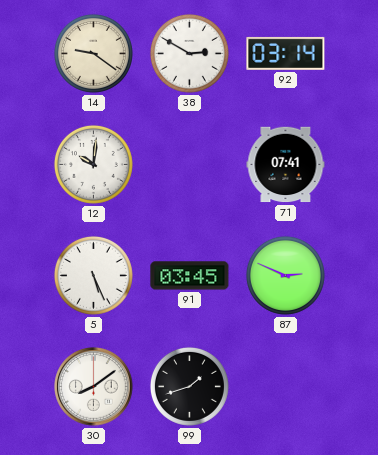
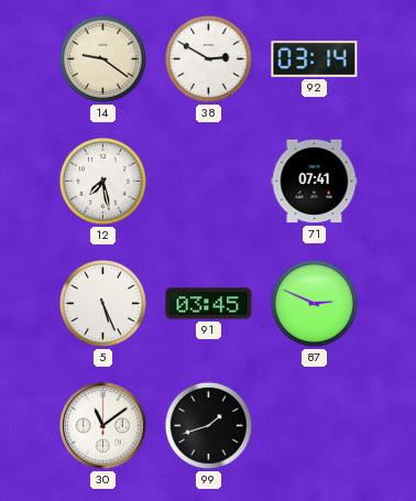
12: 10:01 -> 7:28
30: 8:09 -> 11:09
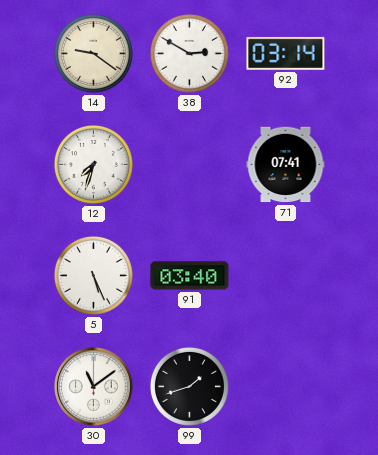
12: 7:28 -> 7:33
91: 03:45 -> 03:40
87: 2:49 -> none
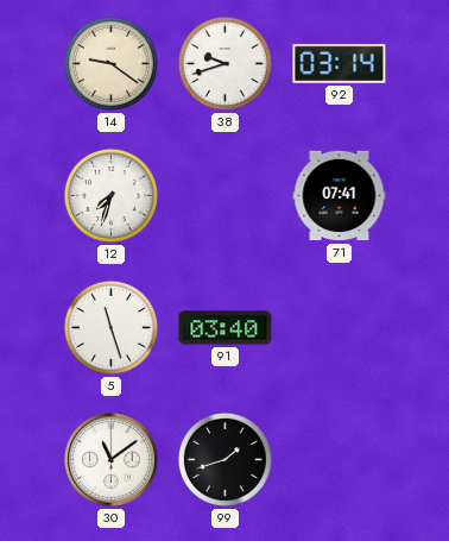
38: 2:50 -> 9:42
5: 5:26 -> 11:27
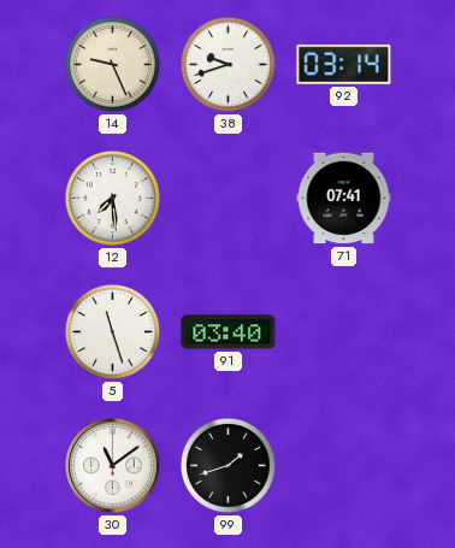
14: 9:21 -> 9:26
12: 7:33 -> 7:29
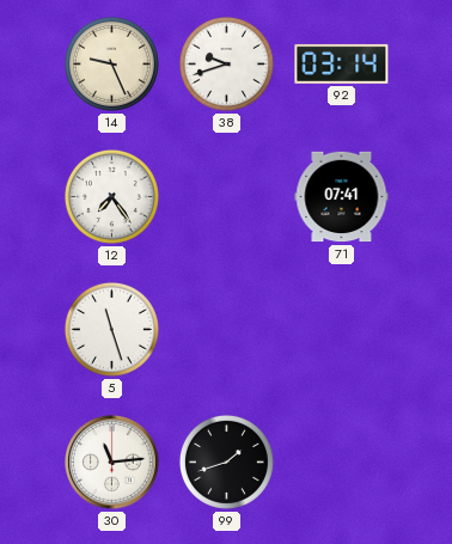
12: 7:29 -> 7:24
91: 03:40 -> none
30: 11:09 -> 11:14
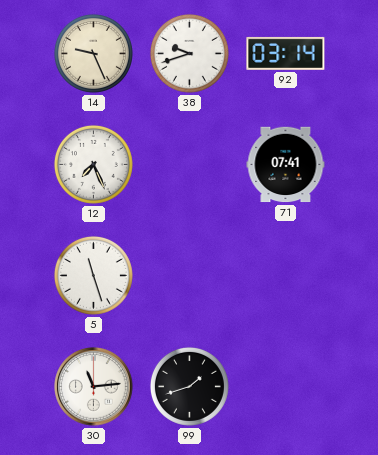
12: 7:24 -> 7:26
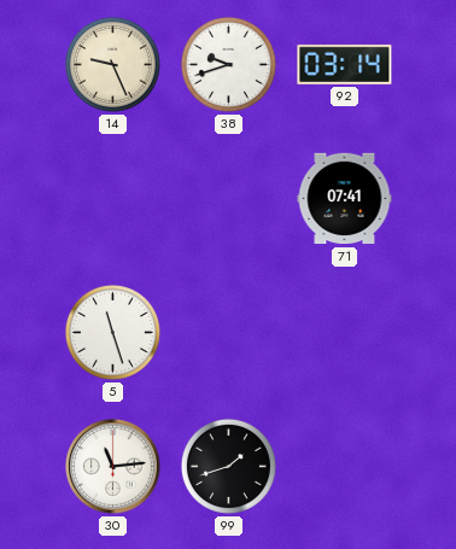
12: 7:26 -> none
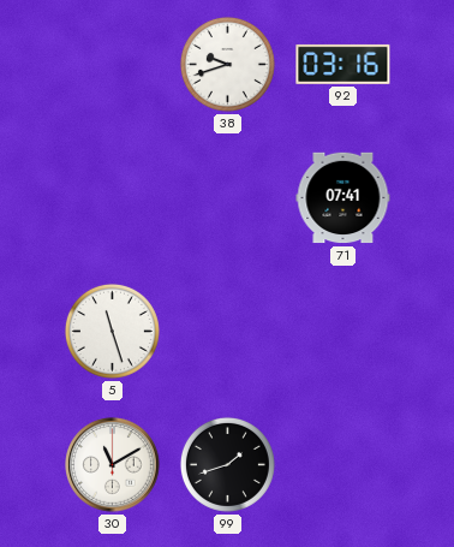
14: 9:26 -> none
92: 03:14 -> 03:16
30: 11:14 -> 11:10
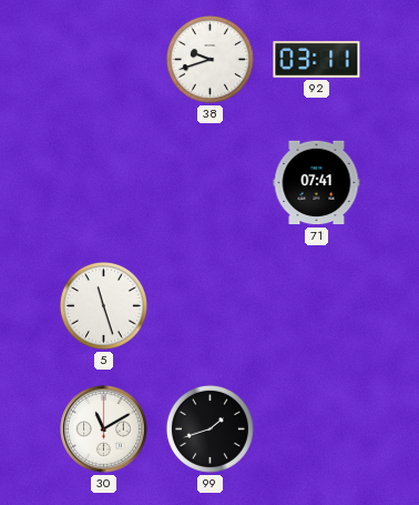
92: 03:16 -> 03:11
